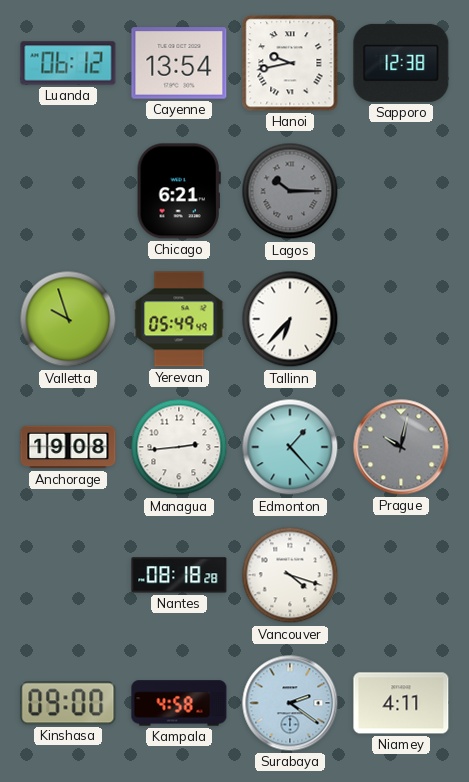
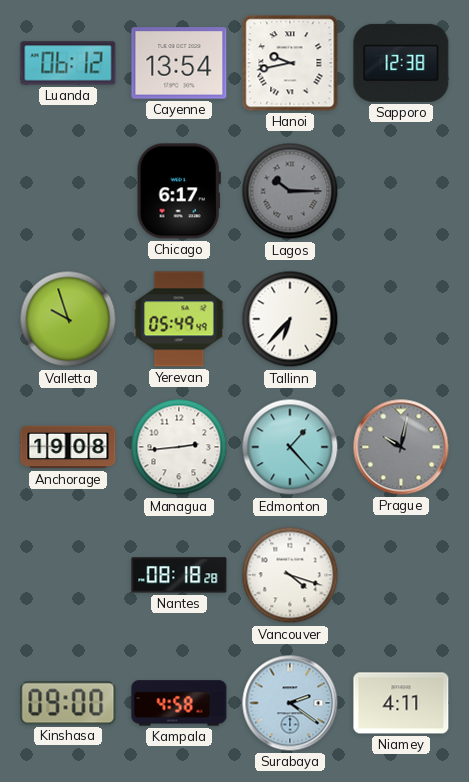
Chicago: 6:21 -> 6:17
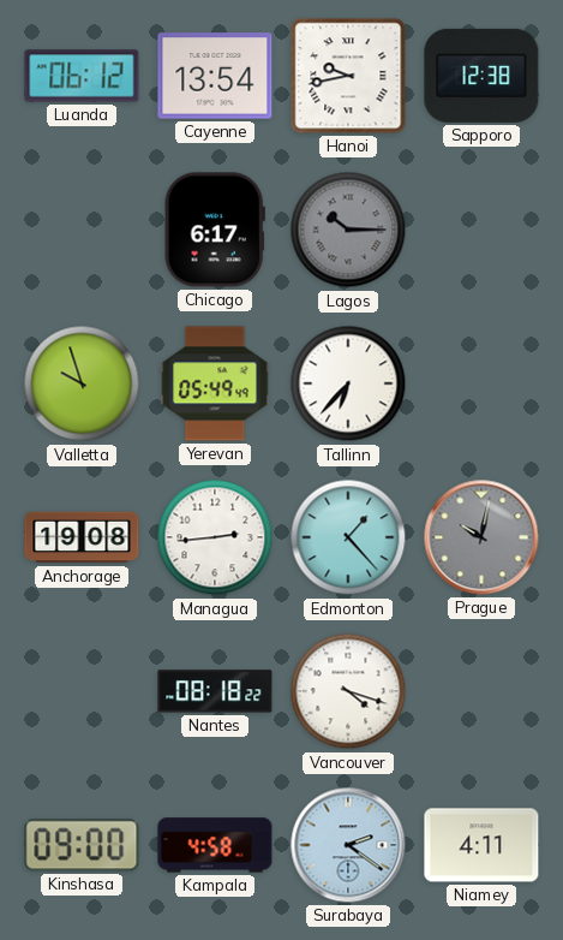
Nantes: 08:18:28 -> 08:18:22
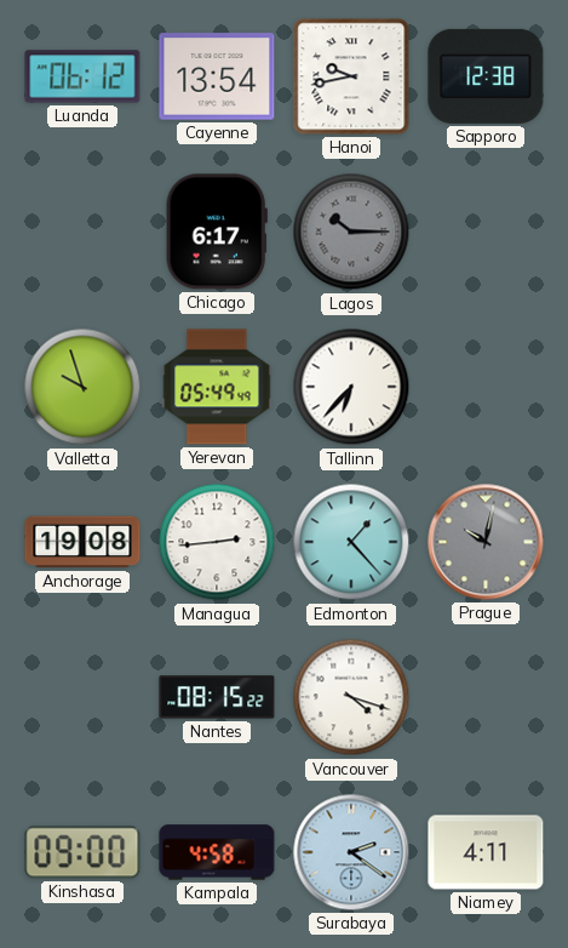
Nantes: 08:18 -> 08:15
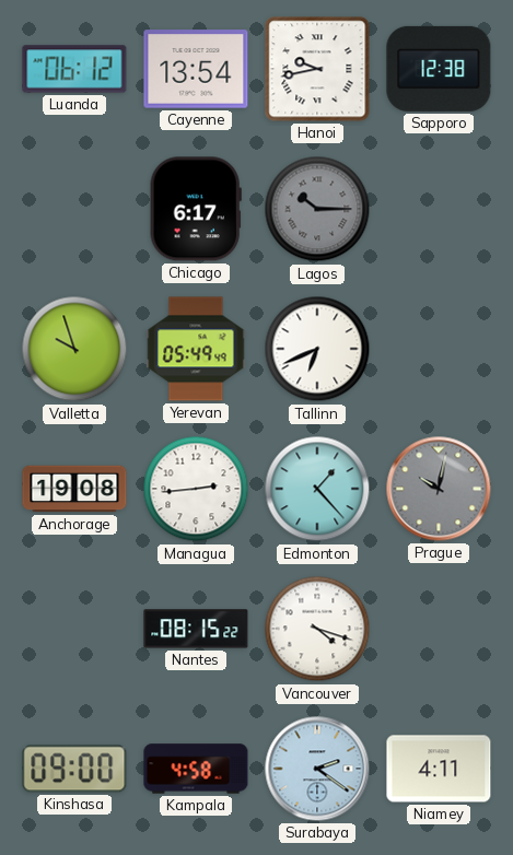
Tallinn: 6:37 -> 6:41
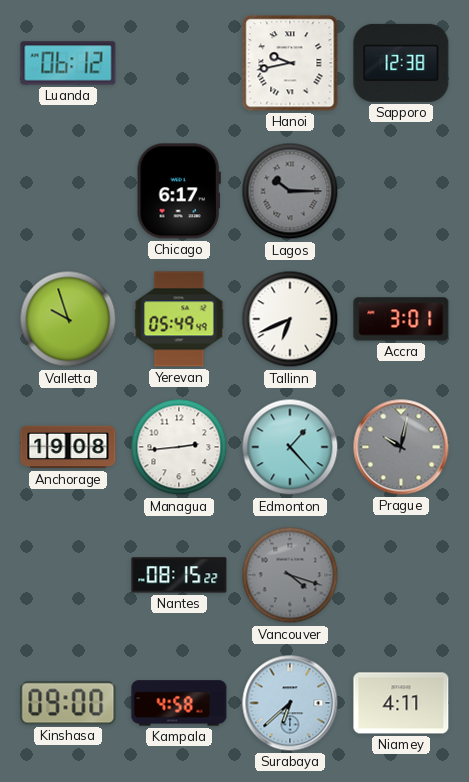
Cayenne: 13:54 -> none
Accra: none -> 3:01
Vancouver dial: white -> grey
Surabaya: 2:21 -> 6:38
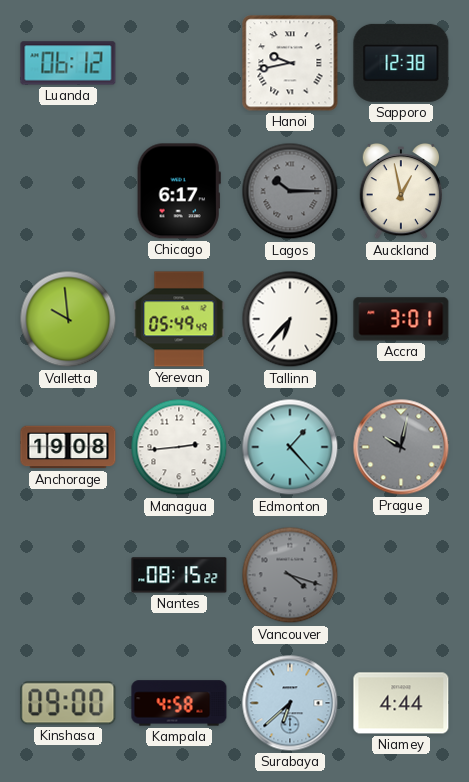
Auckland: none -> 12:58
Valletta: 9:57 -> 9:59
Tallinn: 6:41 -> 6:37
Niamey: 4:11 -> 4:44
